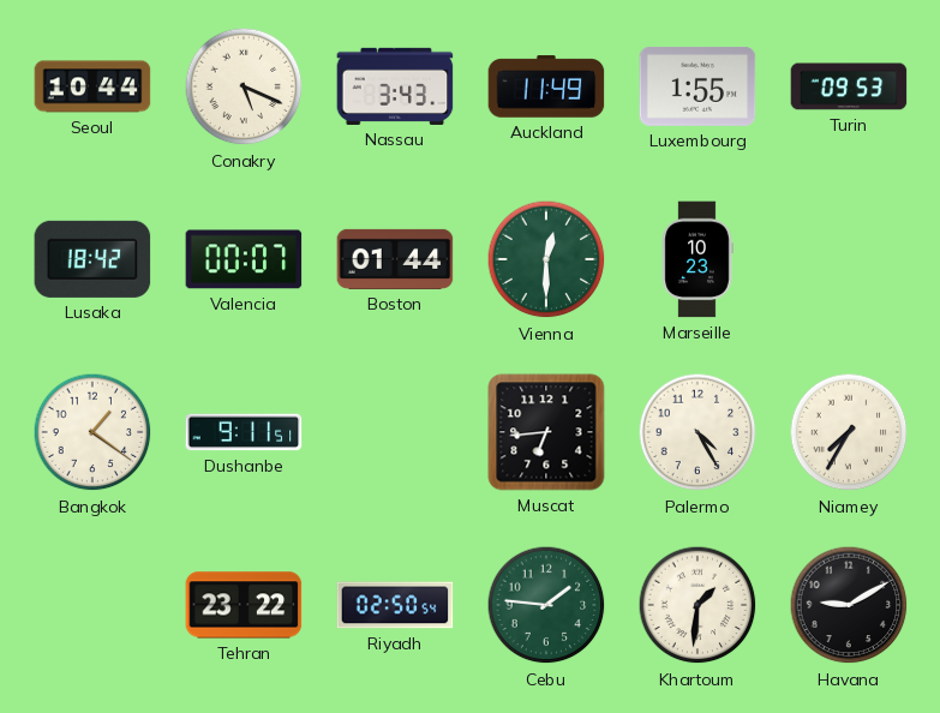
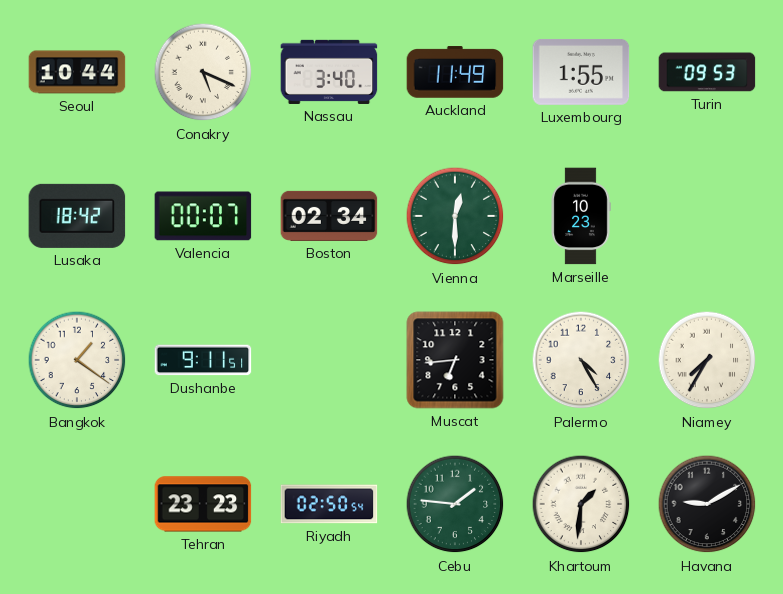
Nassau: 3:43 -> 3:40
Boston: 01:44 -> 02:34
Tehran: 23:22 -> 23:23
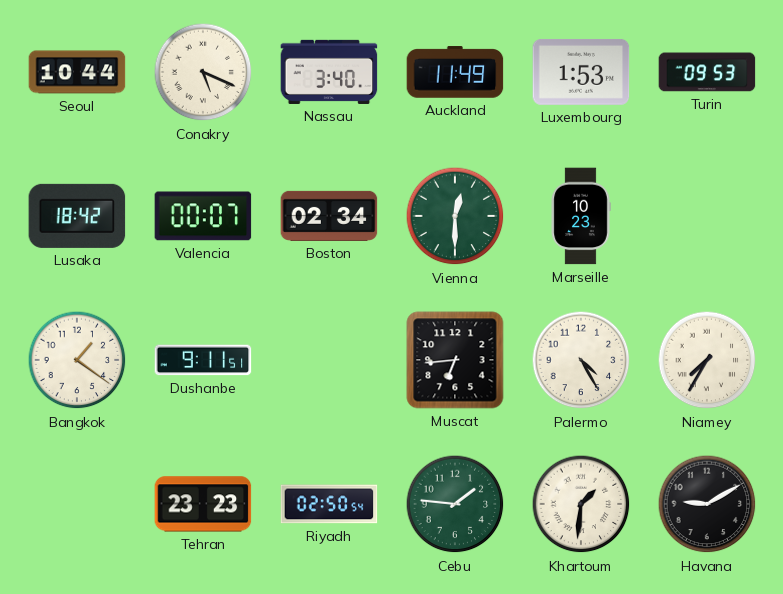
Luxembourg: 1:55 -> 1:53
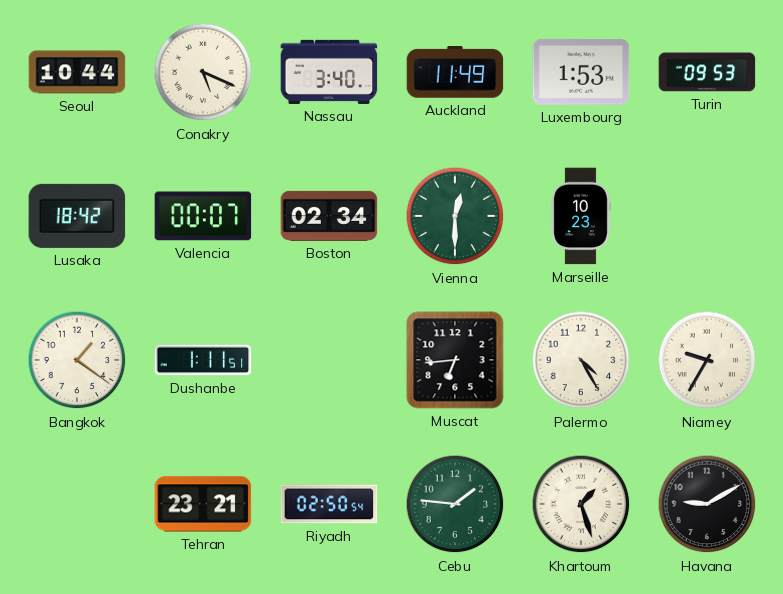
Dushanbe: 9:11 -> 1:11
Niamey: 7:35 -> 9:35
Tehran: 23:23 -> 23:21
Khartoum: 1:31 -> 1:27
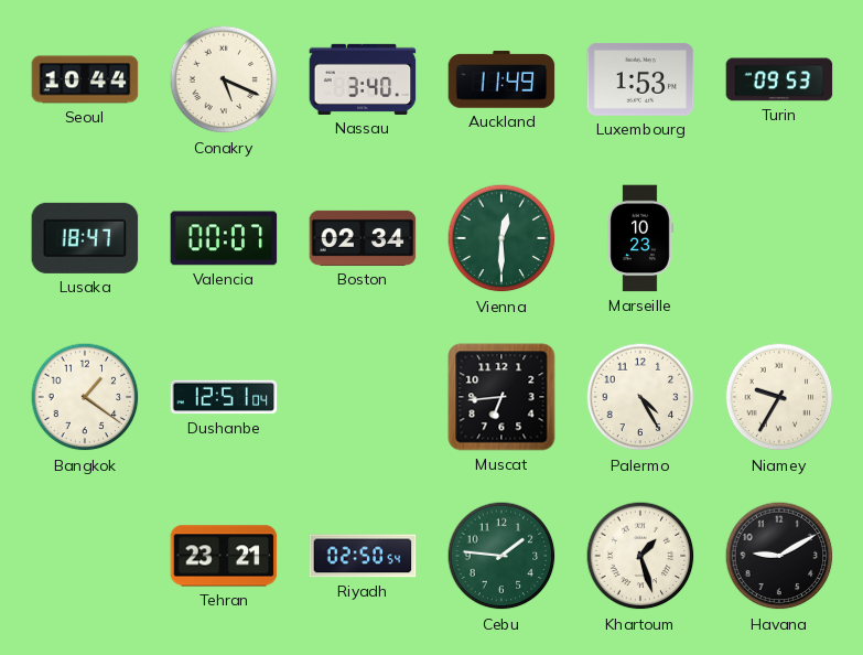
Lusaka: 18:42 -> 18:47
Dushanbe: 1:11 -> 12:51
